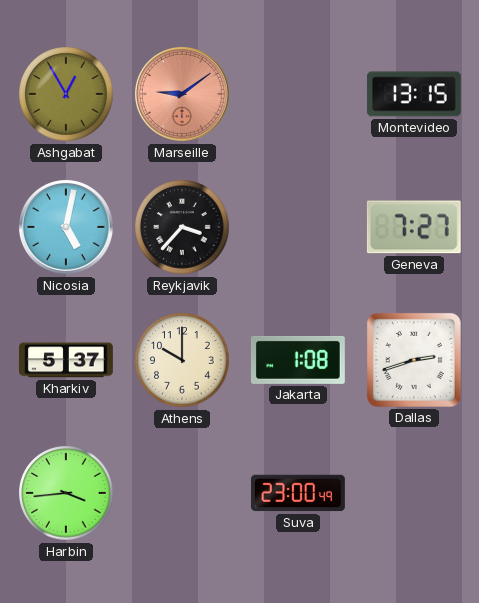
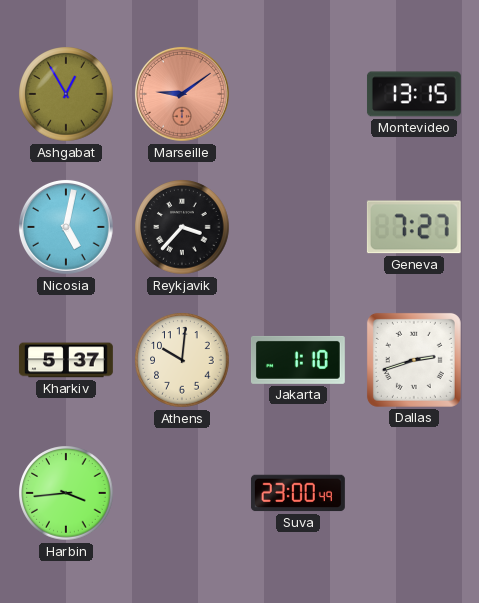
Athens: 10:00 -> 10:01
Jakarta: 1:08 -> 1:10
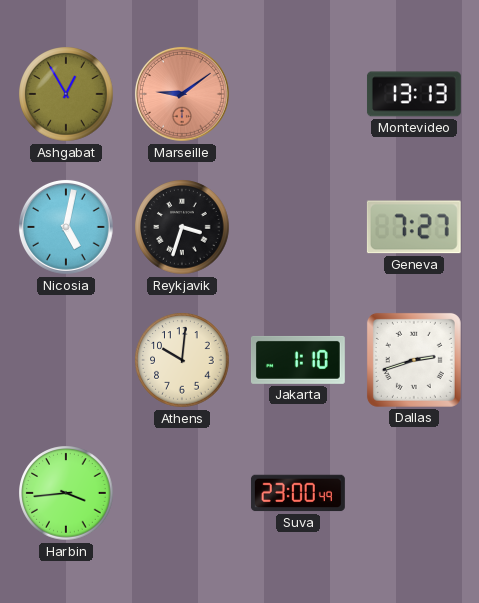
Montevideo: 13:15 -> 13:13
Reykjavik: 3:37 -> 3:33
Kharkiv: 5:37 -> none
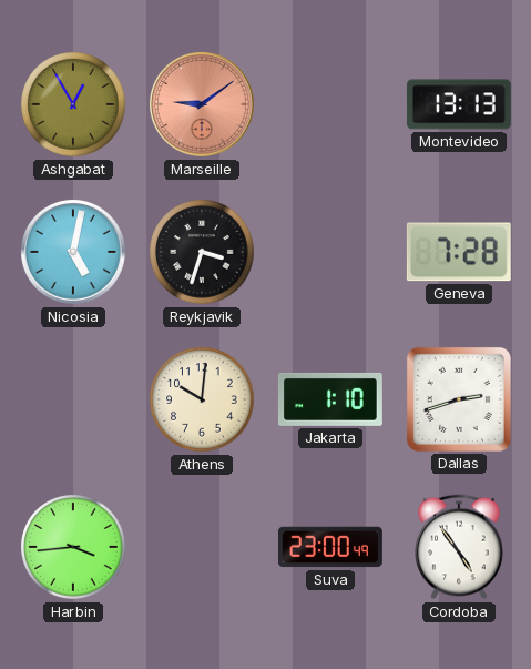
Geneva: 7:27 -> 7:28
Cordoba: none -> 4:54
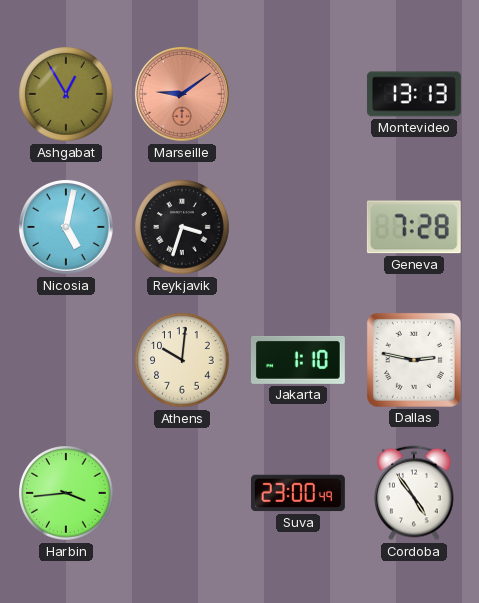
Dallas: 2:42 -> 2:47
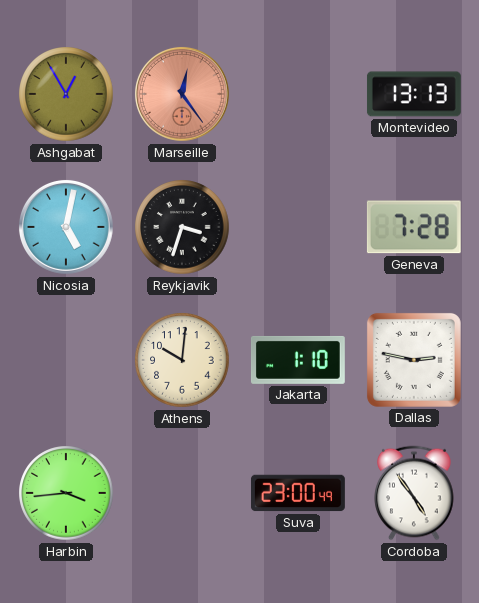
Marseille: 9:09 -> 12:24
